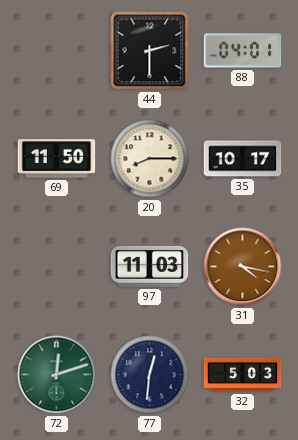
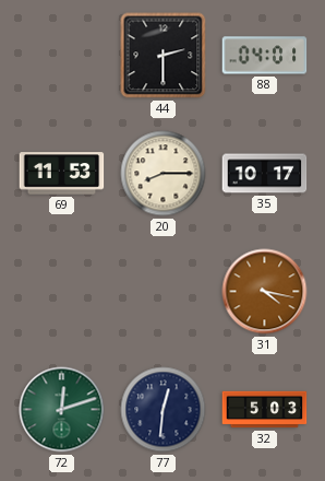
69: 11:50 -> 11:53
97: 11:03 -> none
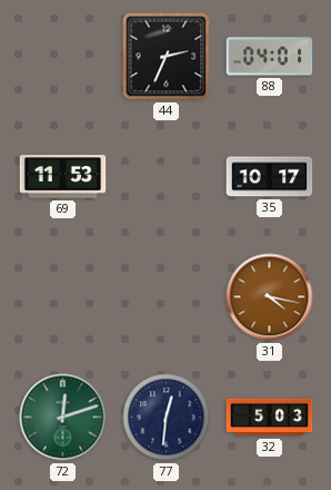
44: 2:30 -> 2:34
20: 8:15 -> none
